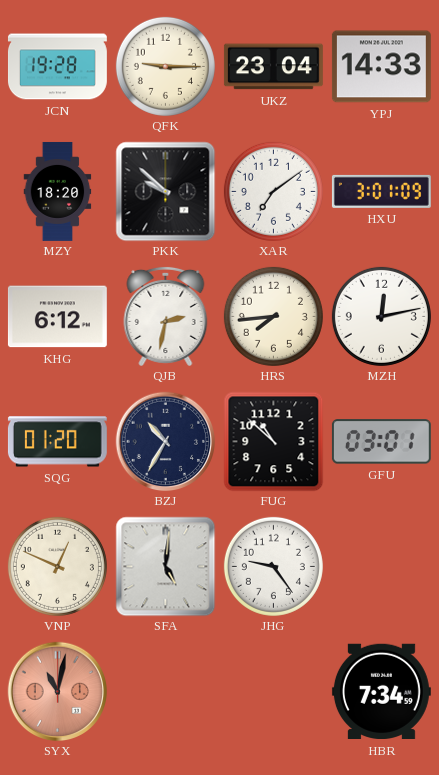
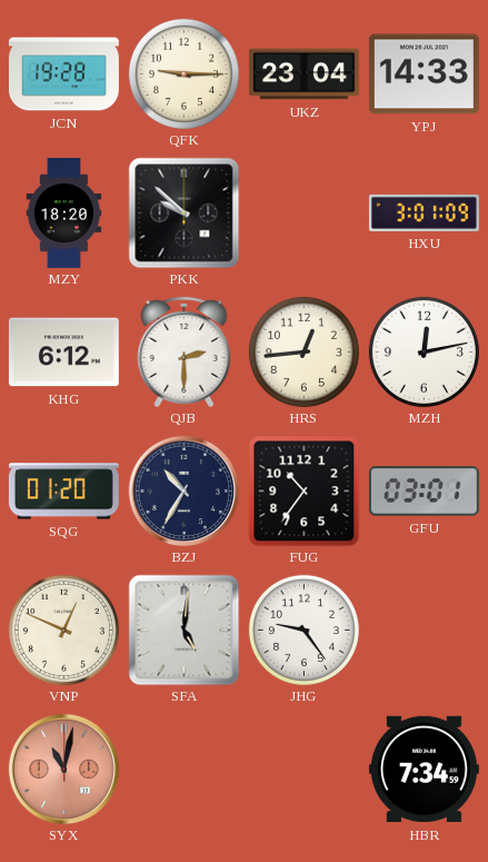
XAR: 7:09 -> none
QJB: 2:32 -> 2:30
HRS: 7:44 -> 12:44
FUG: 10:52 -> 10:36
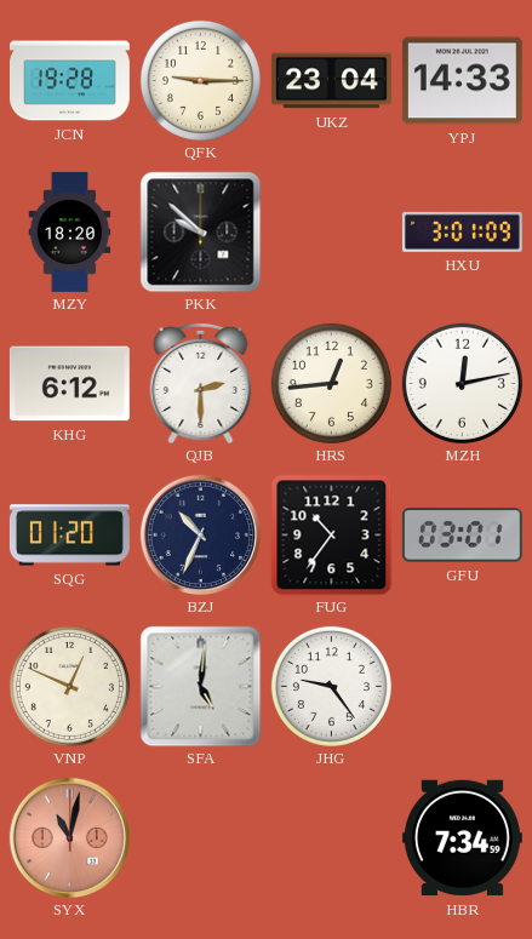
BZJ: 10:35 -> 10:34
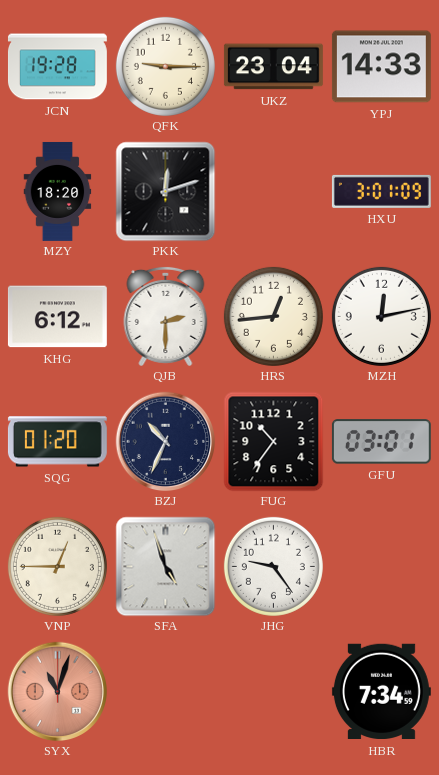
PKK: 9:52 -> 12:12
VNP: 12:49 -> 12:45
SFA: 5:01 -> 4:57
SYX: 11:02 -> 11:03
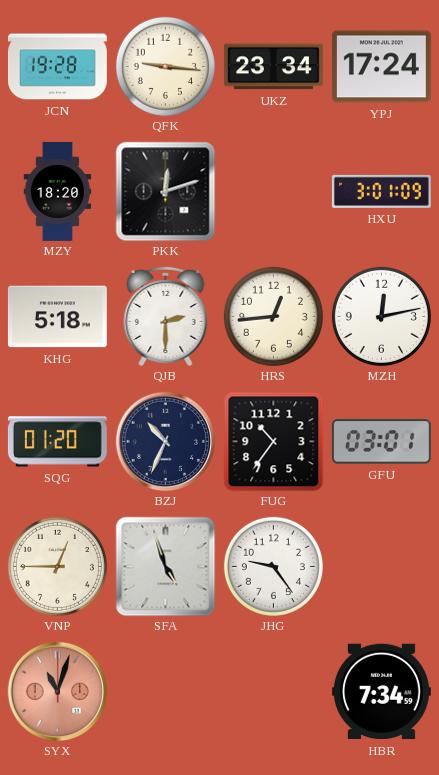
QFK: 9:15 -> 9:16
UKZ: 23:04 -> 23:34
YPJ: 14:33 -> 17:24
KHG: 6:12 -> 5:18
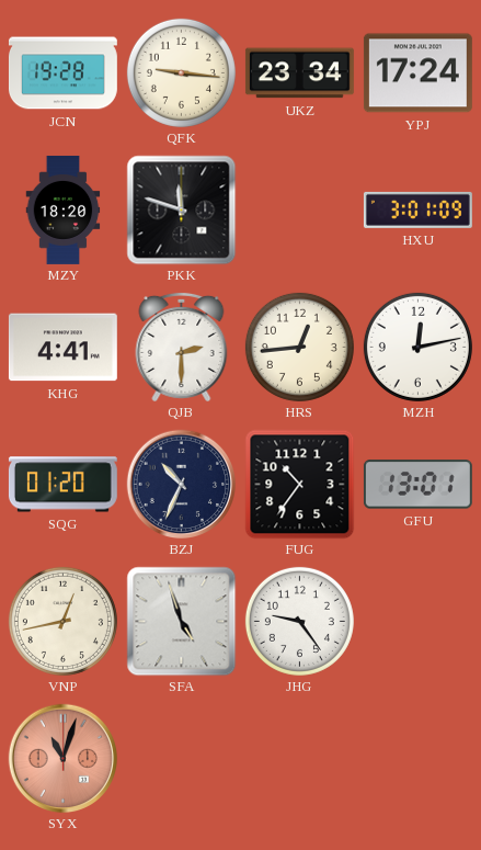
PKK: 12:12 -> 11:48
KHG: 5:18 -> 4:41
GFU: 03:01 -> 13:01
VNP: 12:45 -> 12:43
HBR: 7:34 -> none
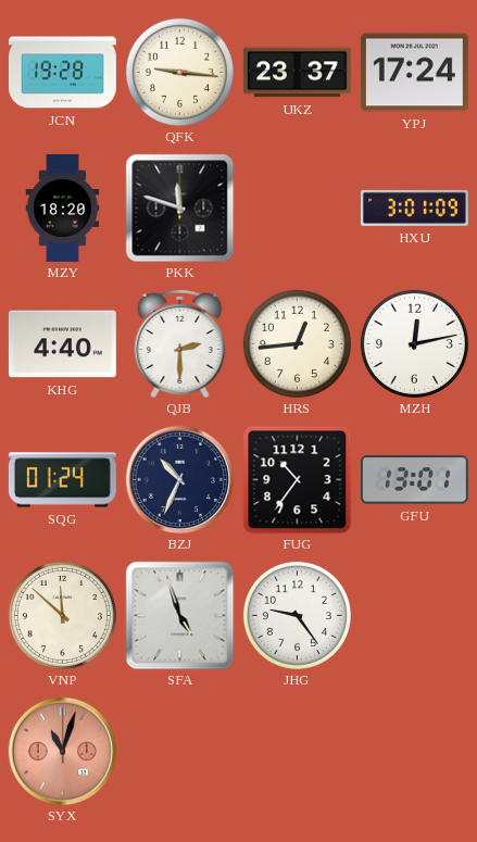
UKZ: 23:34 -> 23:37
KHG: 4:41 -> 4:40
SQG: 01:20 -> 01:24
VNP: 12:43 -> 11:52
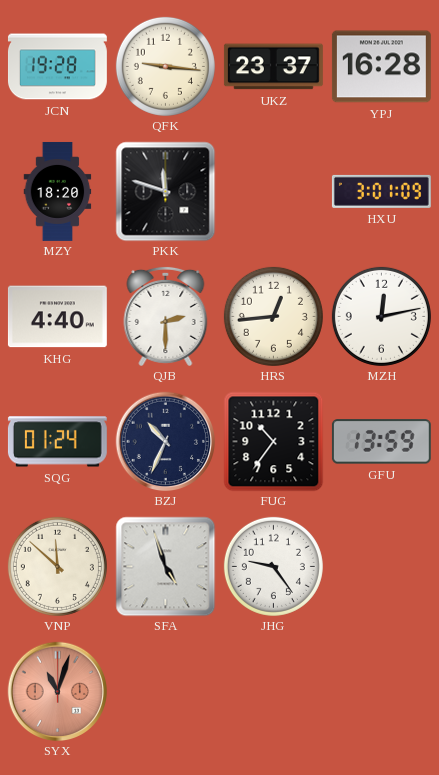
YPJ: 17:24 -> 16:28
GFU: 13:01 -> 13:59
